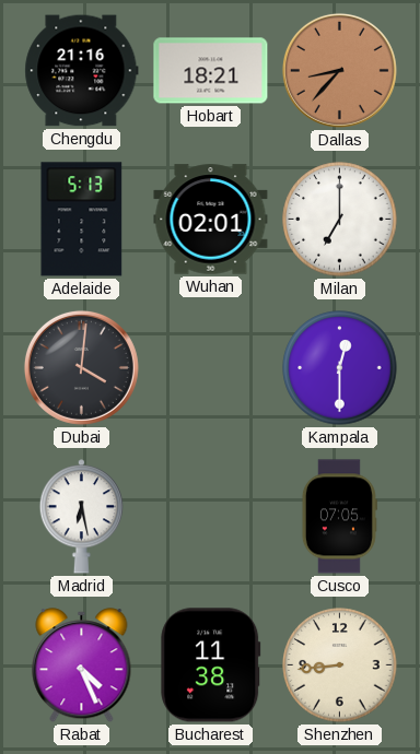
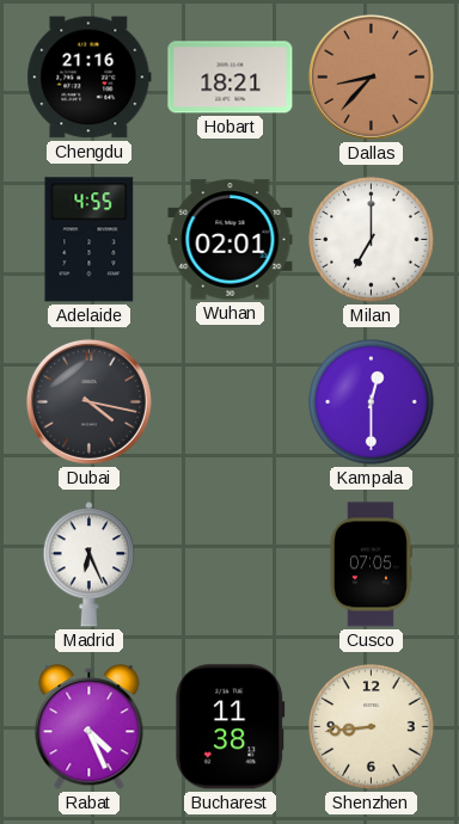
Adelaide: 5:13 -> 4:55
Dubai: 4:01 -> 4:17
Madrid: 6:28 -> 6:26
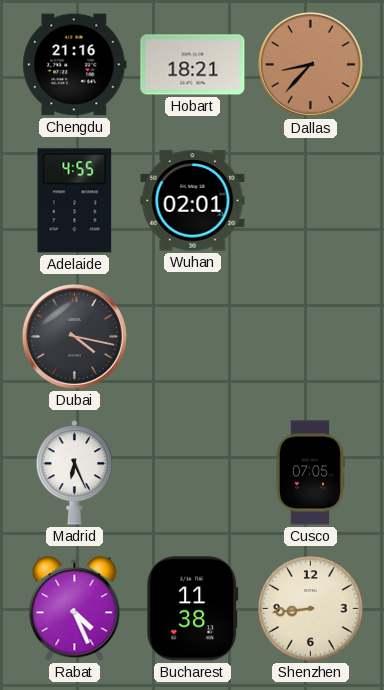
Milan: 7:00 -> none
Kampala: 12:30 -> none
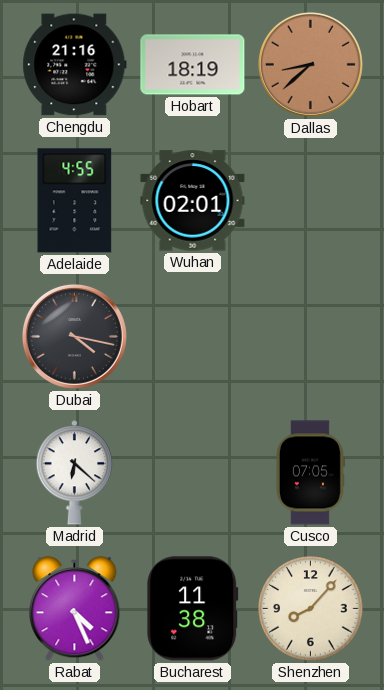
Hobart: 18:21 -> 18:19
Dallas: 8:37 -> 8:38
Madrid: 6:26 -> 6:22
Shenzhen: 8:44 -> 8:07
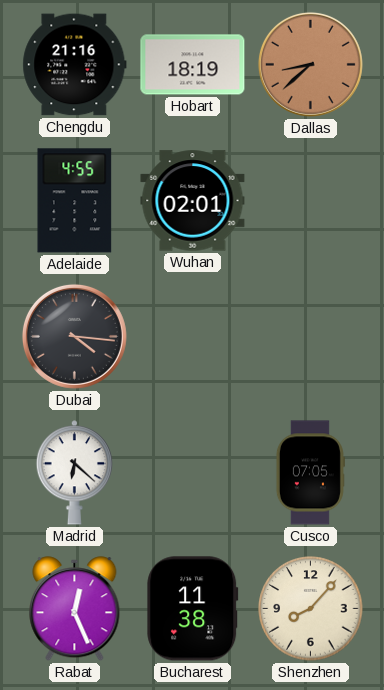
Dubai: 4:17 -> 4:16
Rabat: 4:26 -> 12:26
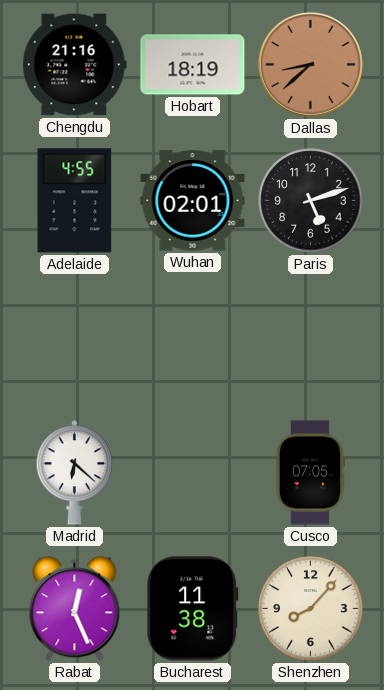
Paris: none -> 5:12
Dubai: 4:16 -> none
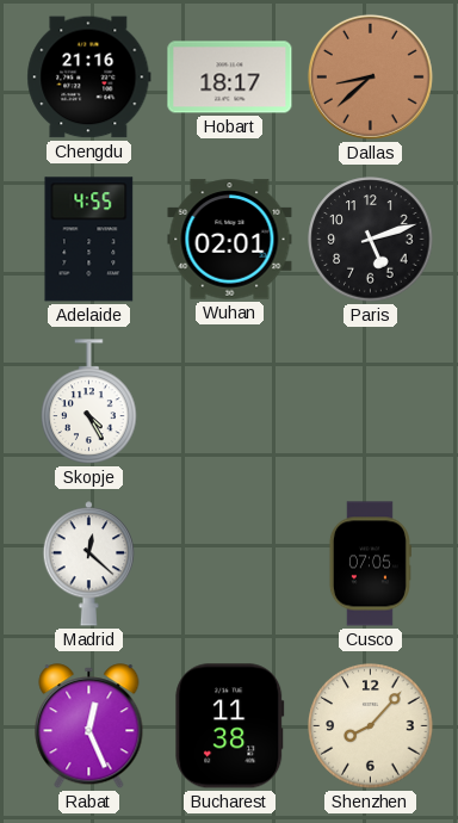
Hobart: 18:19 -> 18:17
Skopje: none -> 4:25
Madrid: 6:22 -> 12:22
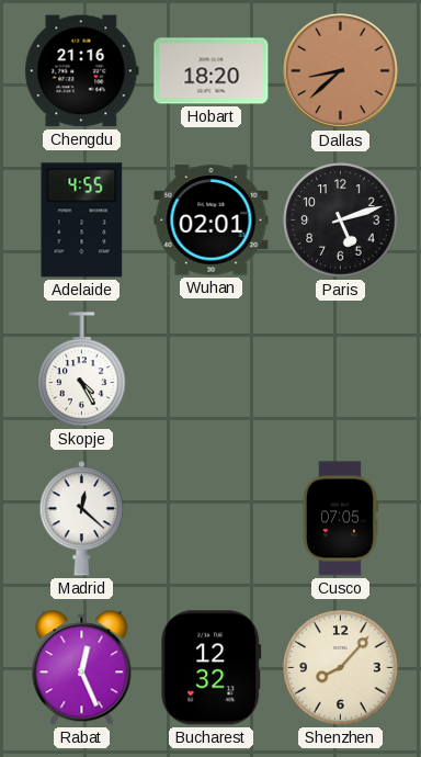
Hobart: 18:17 -> 18:20
Bucharest: 11:38 -> 12:32
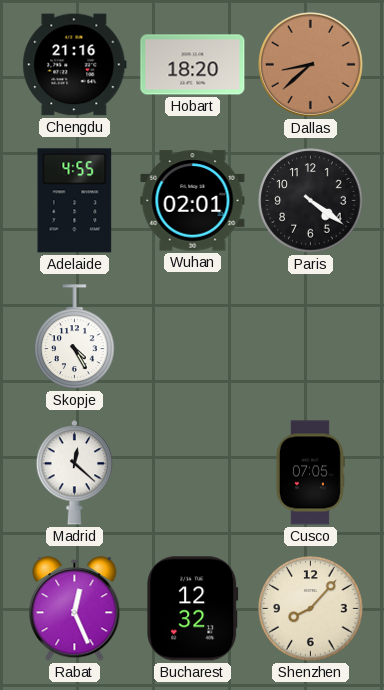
Paris: 5:12 -> 4:21
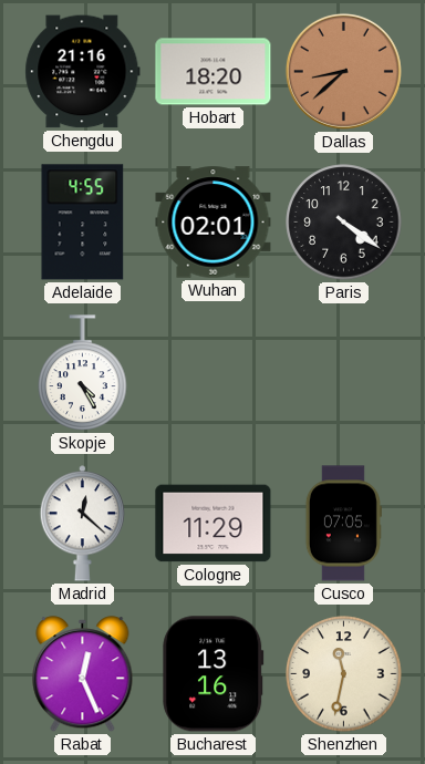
Cologne: none -> 11:29
Bucharest: 12:32 -> 13:16
Shenzhen: 8:07 -> 11:32
